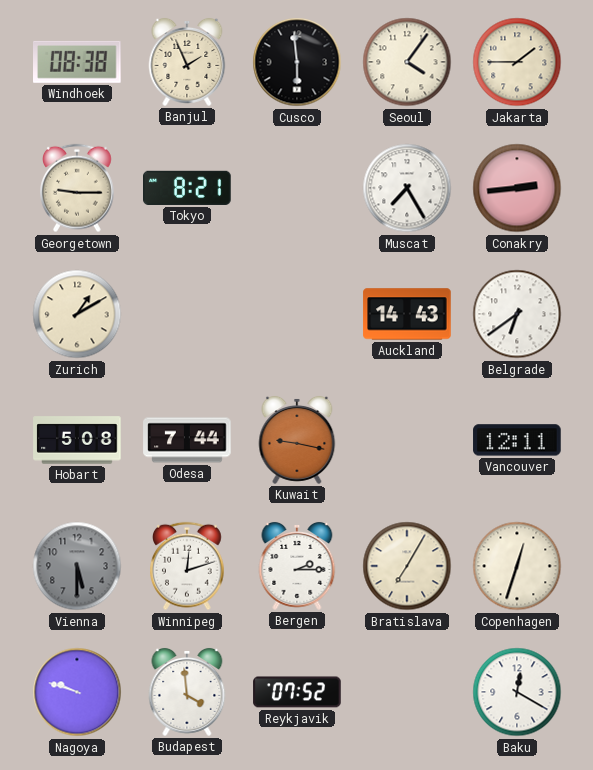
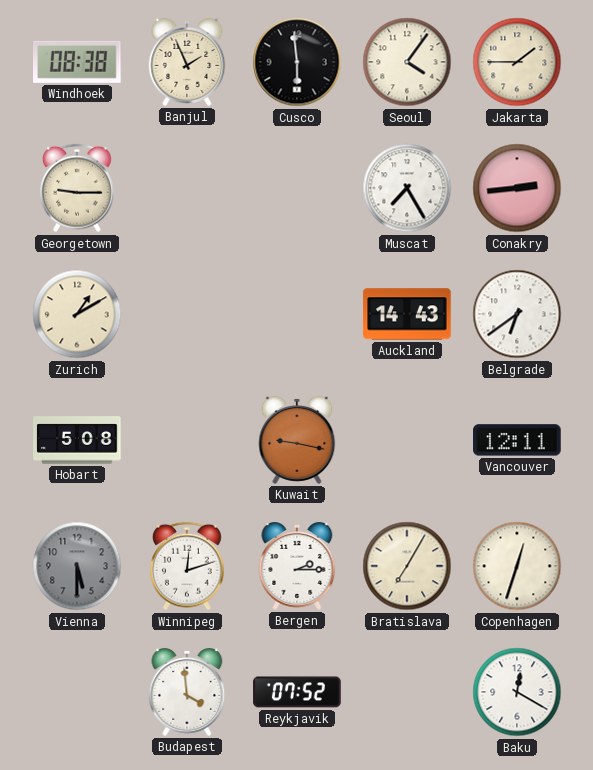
Tokyo: 8:21 -> none
Odesa: 7:44 -> none
Nagoya: 9:48 -> none
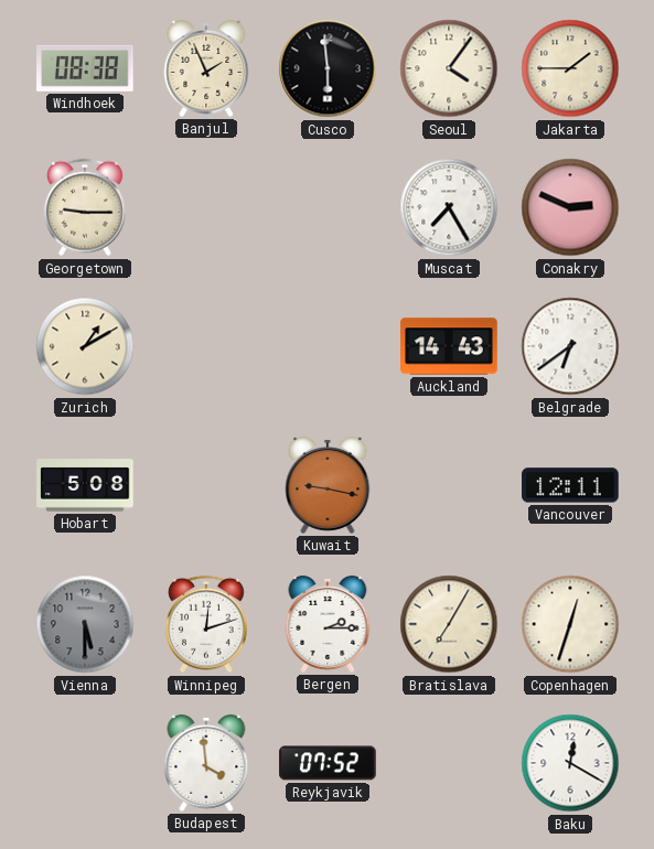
Conakry: 2:44 -> 2:49
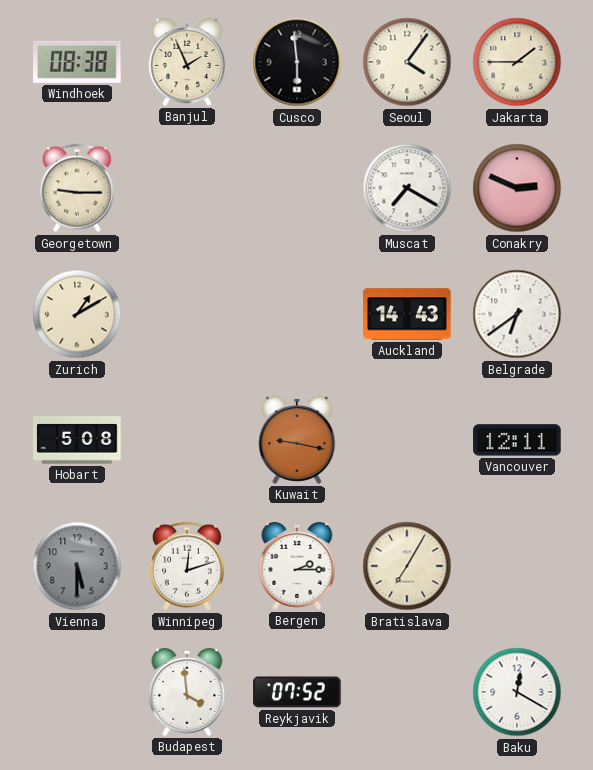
Muscat: 7:25 -> 7:20
Copenhagen: 12:33 -> none
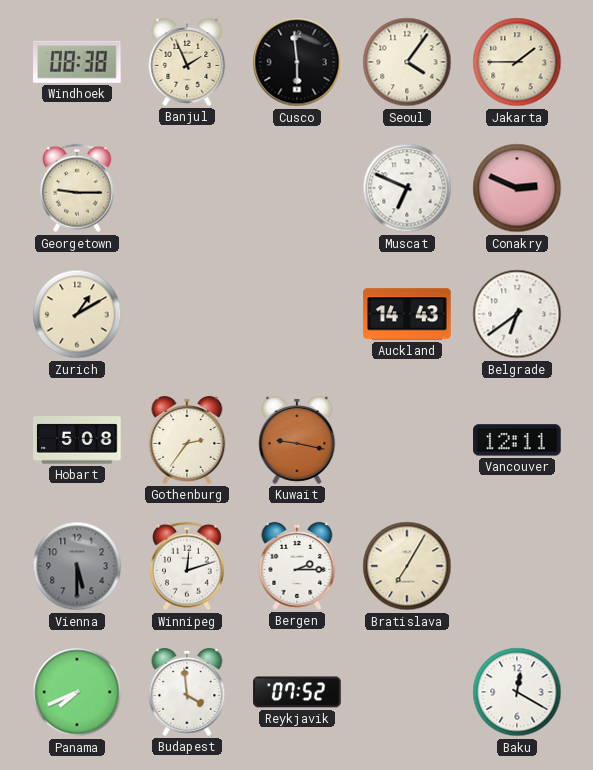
Muscat: 7:20 -> 6:49
Gothenburg: none -> 2:36
Panama: none -> 7:41
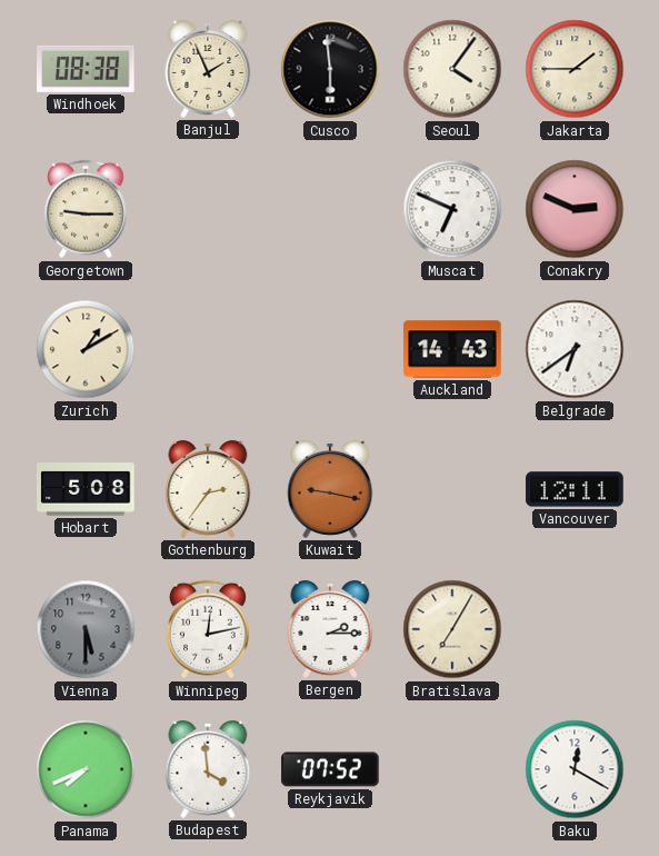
Winnipeg: 12:12 -> 12:13
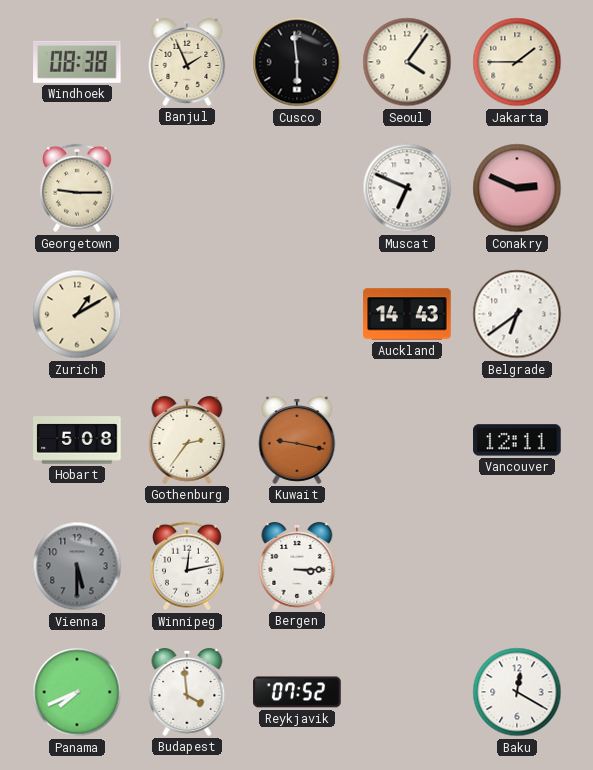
Bergen: 2:15 -> 3:15
Bratislava: 7:05 -> none
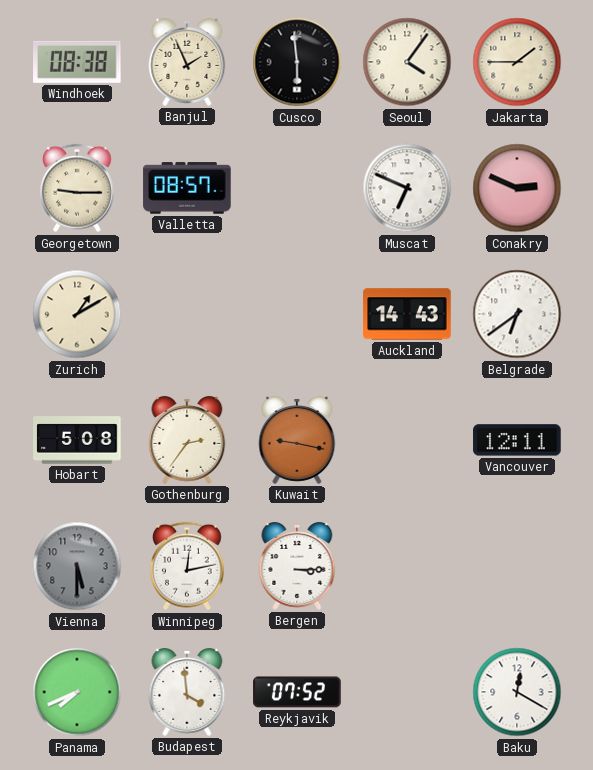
Valletta: none -> 08:57
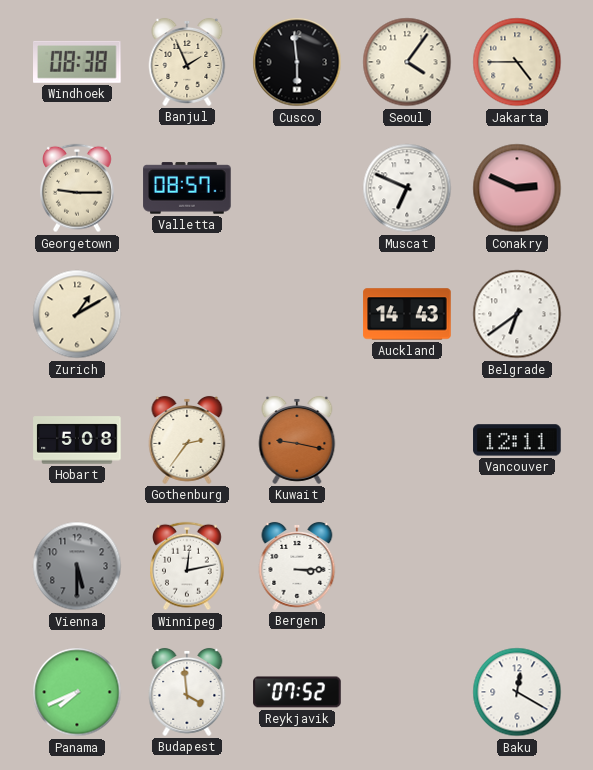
Jakarta: 1:45 -> 4:45
